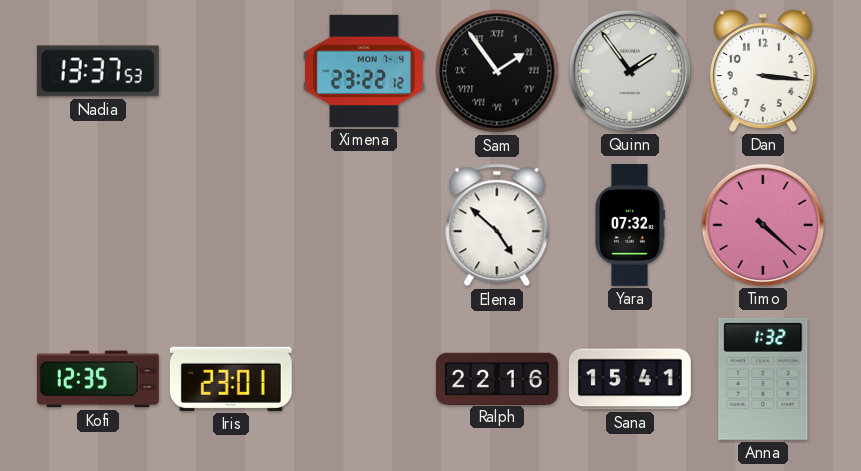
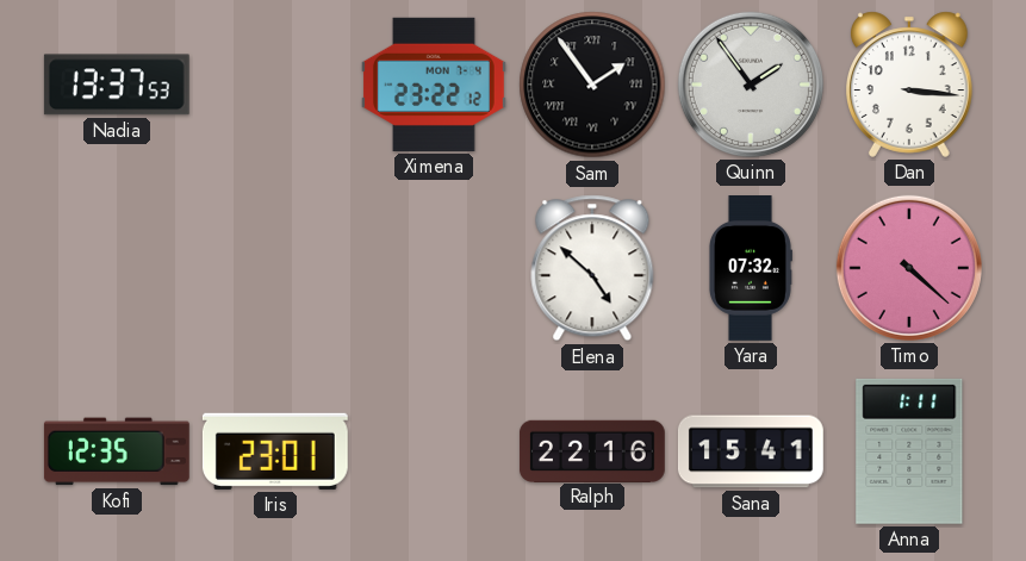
Anna: 1:32 -> 1:11
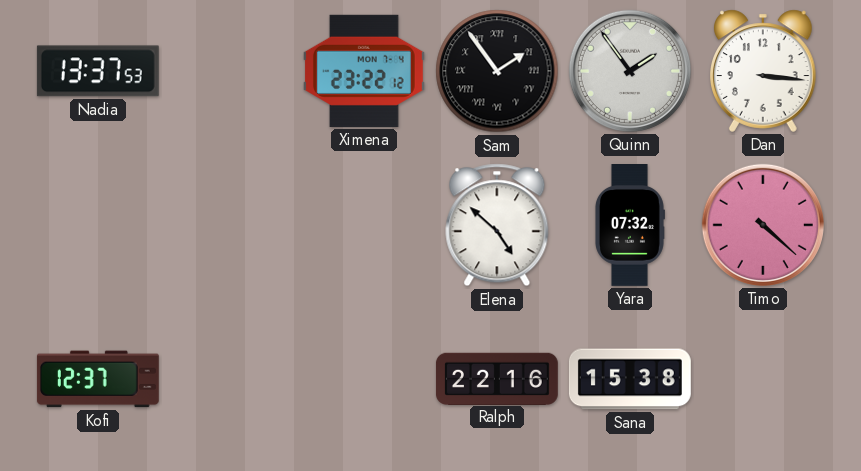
Kofi: 12:35 -> 12:37
Iris: 23:01 -> none
Sana: 15:41 -> 15:38
Anna: 1:11 -> none
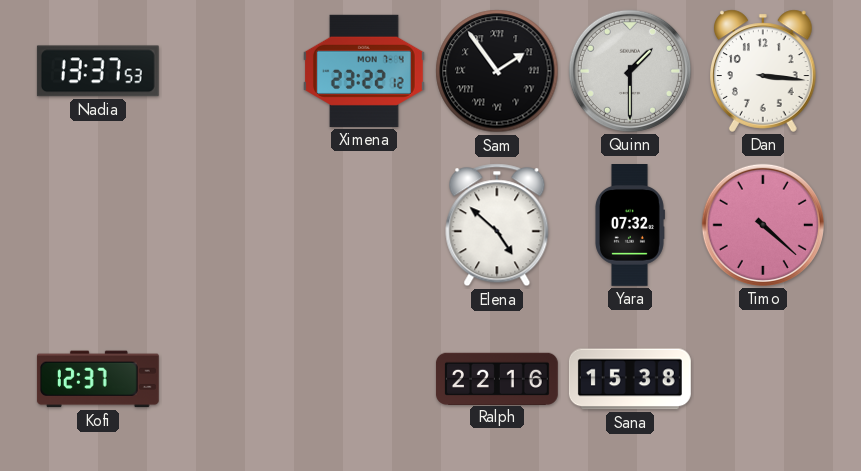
Quinn: 1:54 -> 1:30
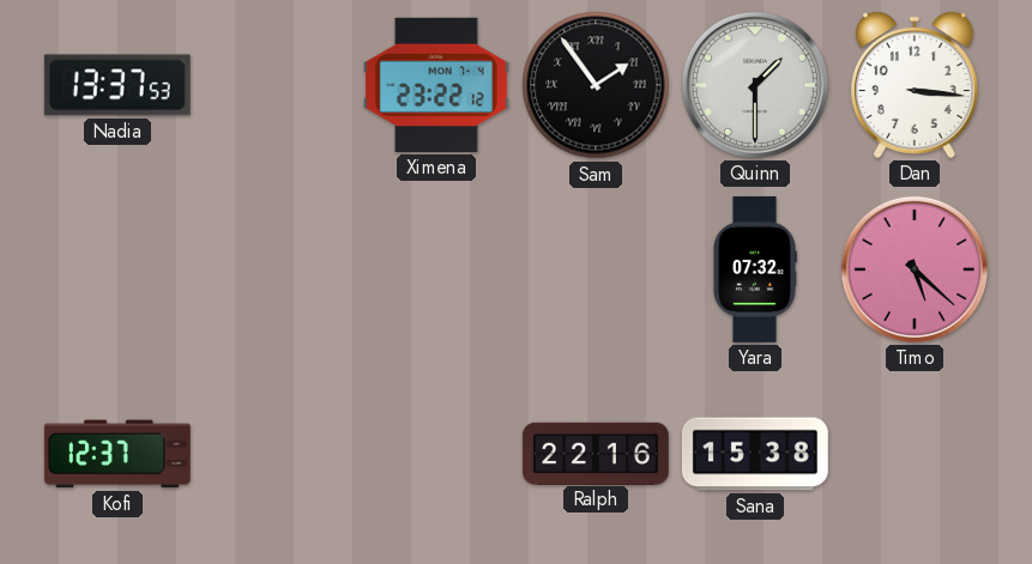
Elena: 4:52 -> none
Timo: 4:22 -> 5:22
